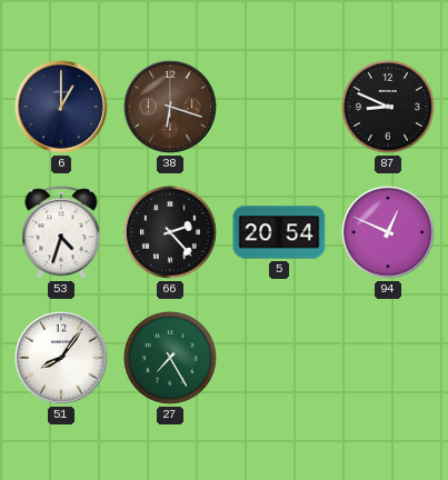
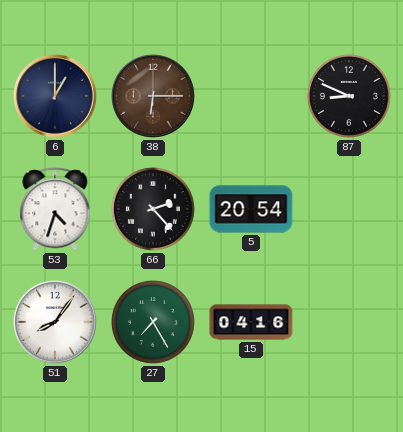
38: 6:18 -> 6:15
94: 12:49 -> none
15: none -> 04:16
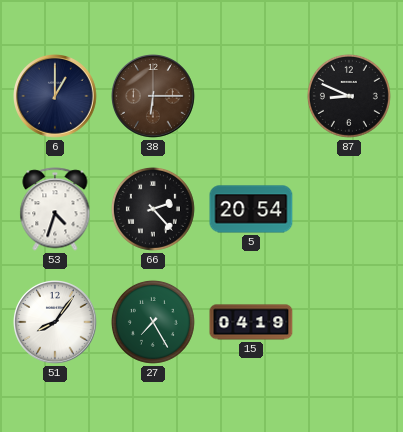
15: 04:16 -> 04:19
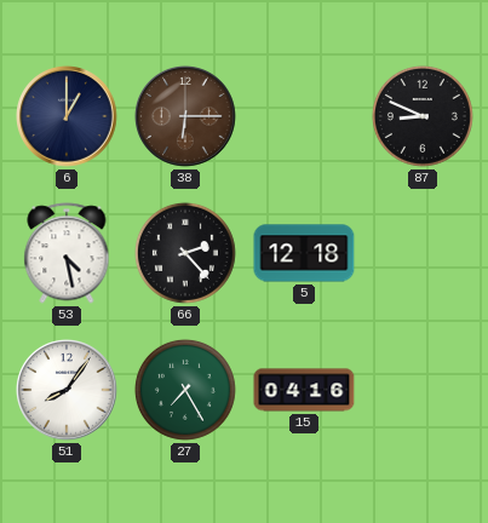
53: 4:33 -> 4:28
5: 20:54 -> 12:18
15: 04:19 -> 04:16
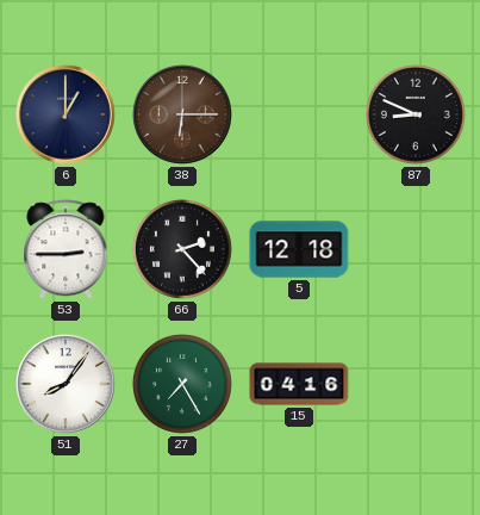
53: 4:28 -> 2:45
